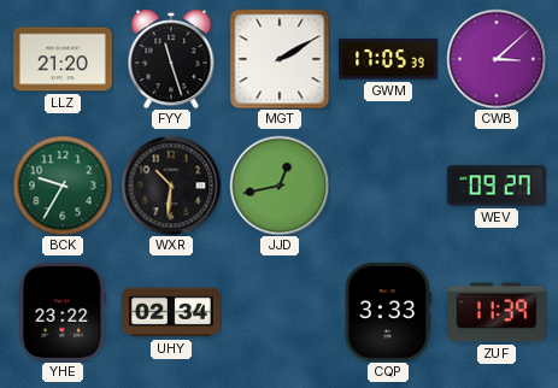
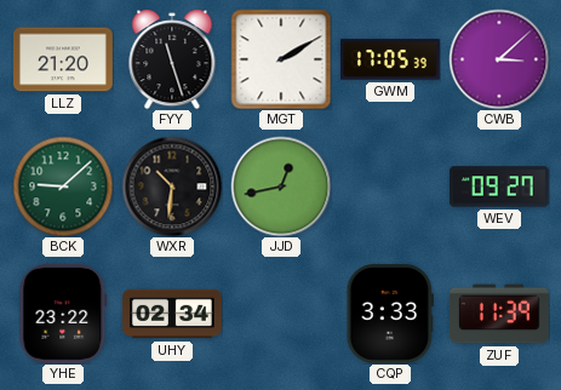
BCK: 9:35 -> 9:08
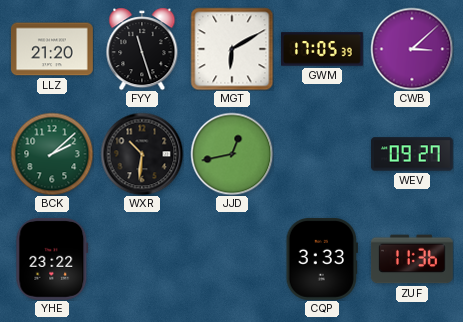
MGT: 2:10 -> 6:10
BCK: 9:08 -> 2:08
UHY: 02:34 -> none
ZUF: 11:39 -> 11:36
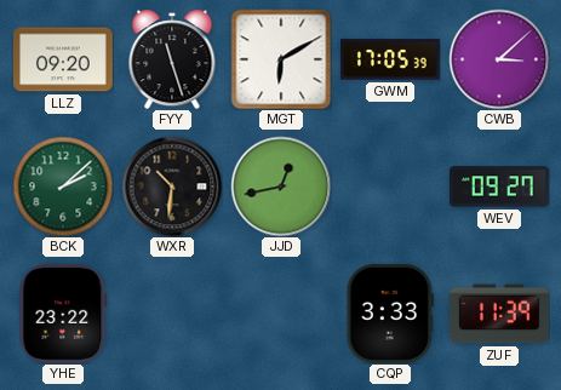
LLZ: 21:20 -> 09:20
ZUF: 11:36 -> 11:39
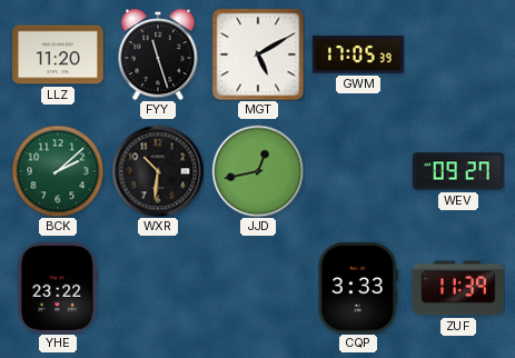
LLZ: 09:20 -> 11:20
MGT: 6:10 -> 5:10
CWB: 3:08 -> none
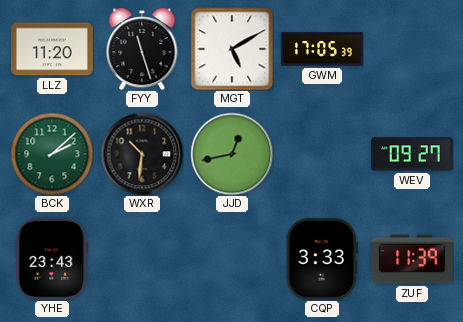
YHE: 23:22 -> 23:43
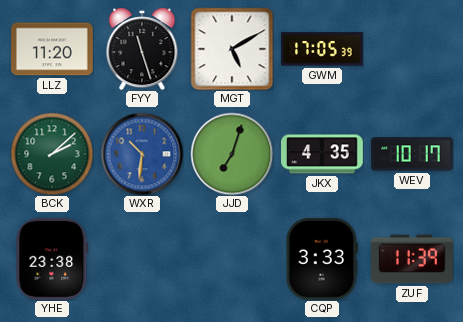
WXR dial: black -> blue
JJD: 12:43 -> 7:03
JKX: none -> 4:35
WEV: 09:27 -> 10:17
YHE: 23:43 -> 23:38
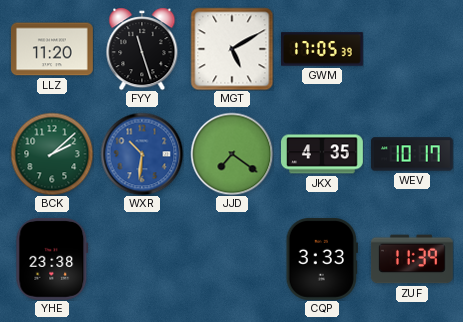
JJD: 7:03 -> 7:21
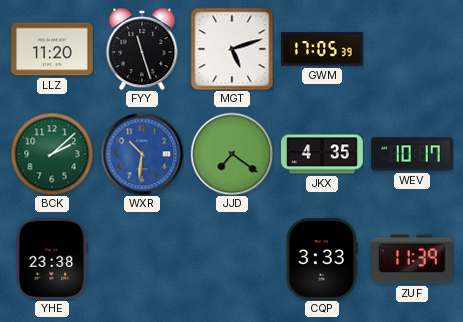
MGT: 5:10 -> 5:12
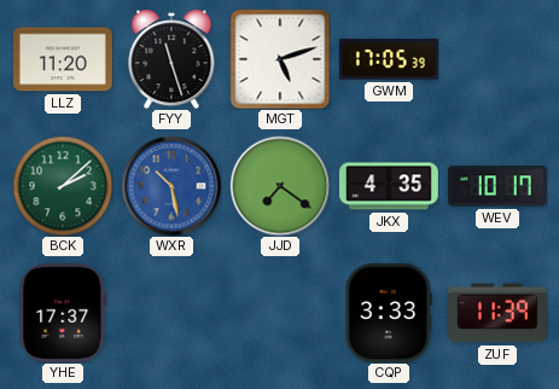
WXR: 10:31 -> 10:28
YHE: 23:38 -> 17:37
